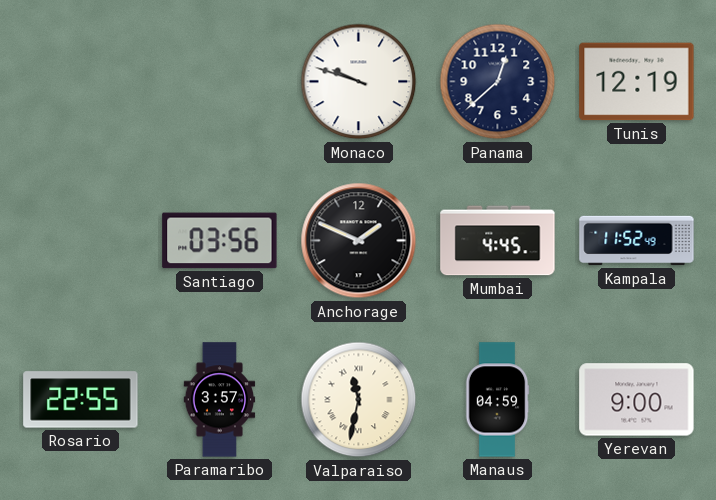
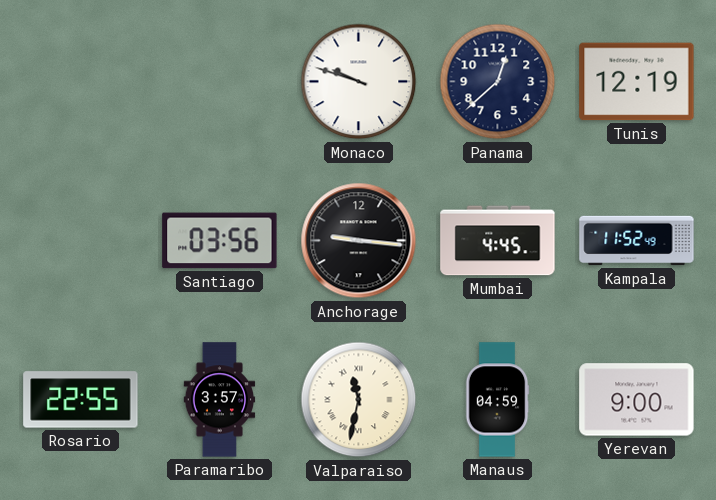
Anchorage: 1:49 -> 9:16
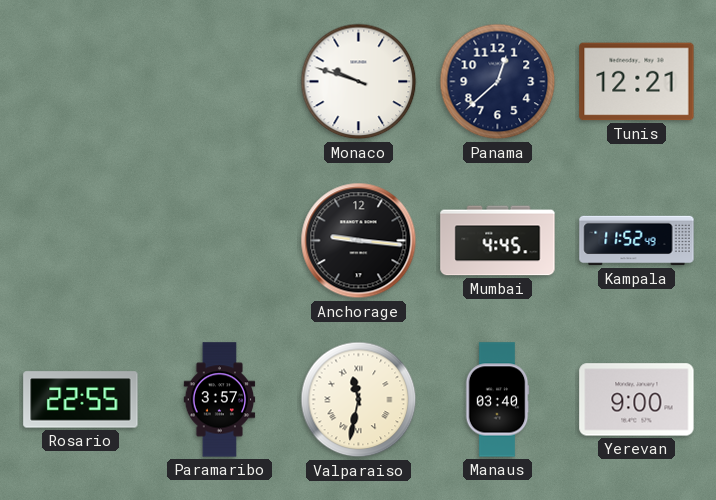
Tunis: 12:19 -> 12:21
Santiago: 03:56 -> none
Manaus: 04:59 -> 03:40
